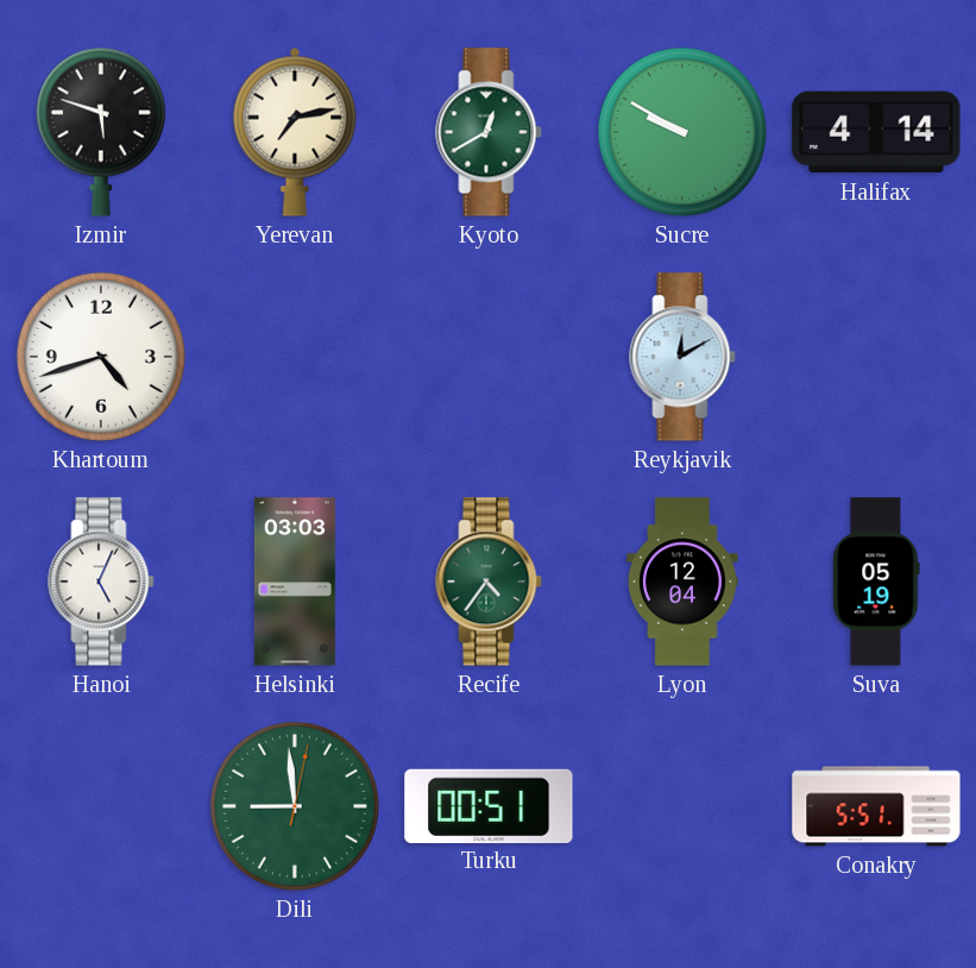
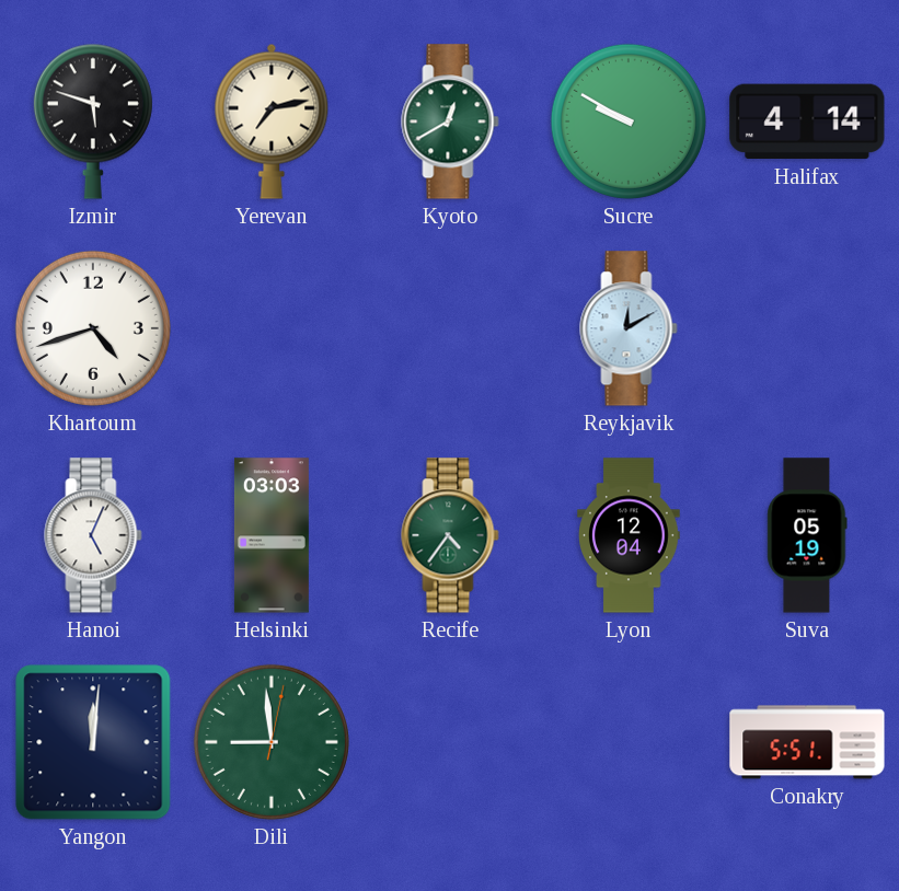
Yangon: none -> 12:01
Turku: 00:51 -> none
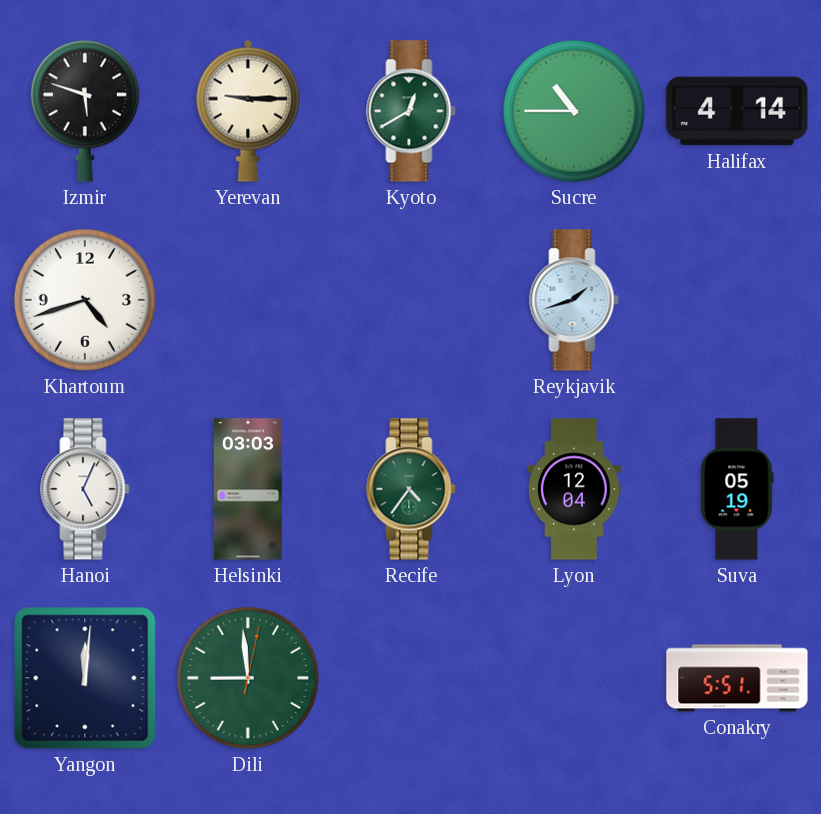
Yerevan: 7:13 -> 9:15
Sucre: 9:50 -> 10:45
Reykjavik: 12:10 -> 1:42
